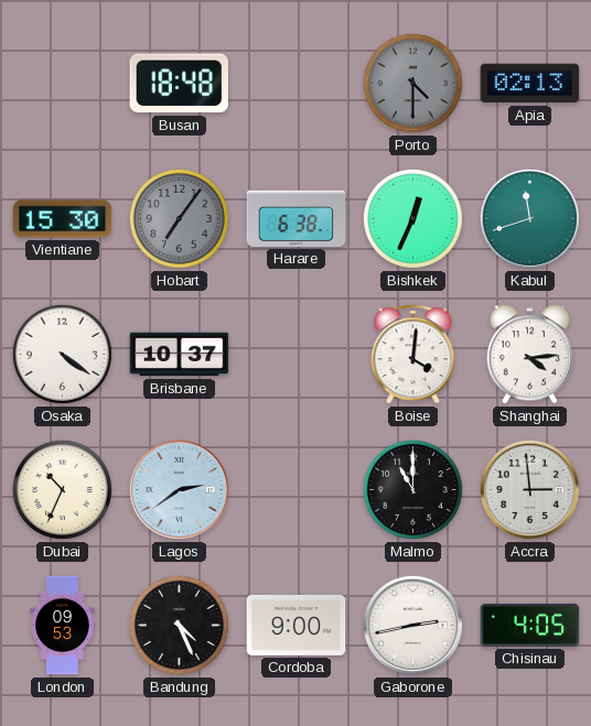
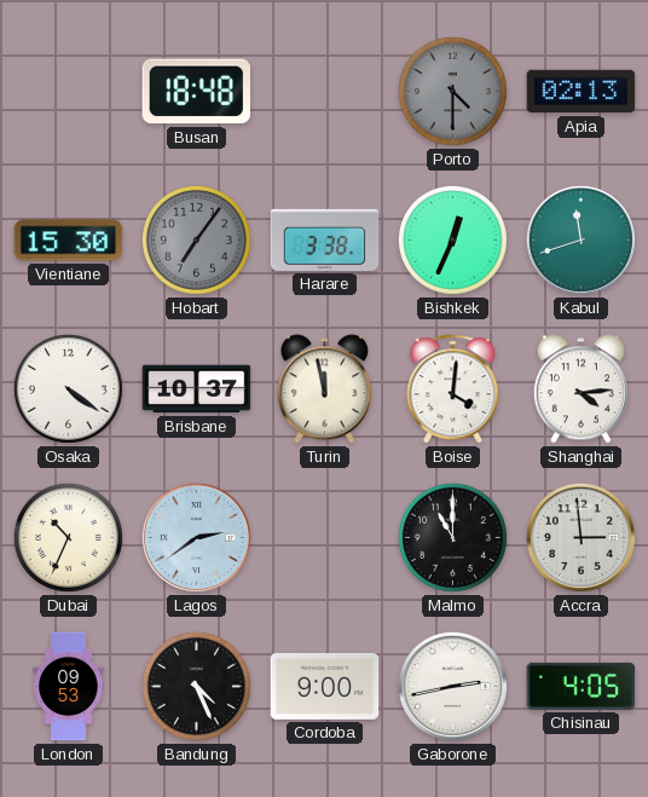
Harare: 6:38 -> 3:38
Turin: none -> 11:58
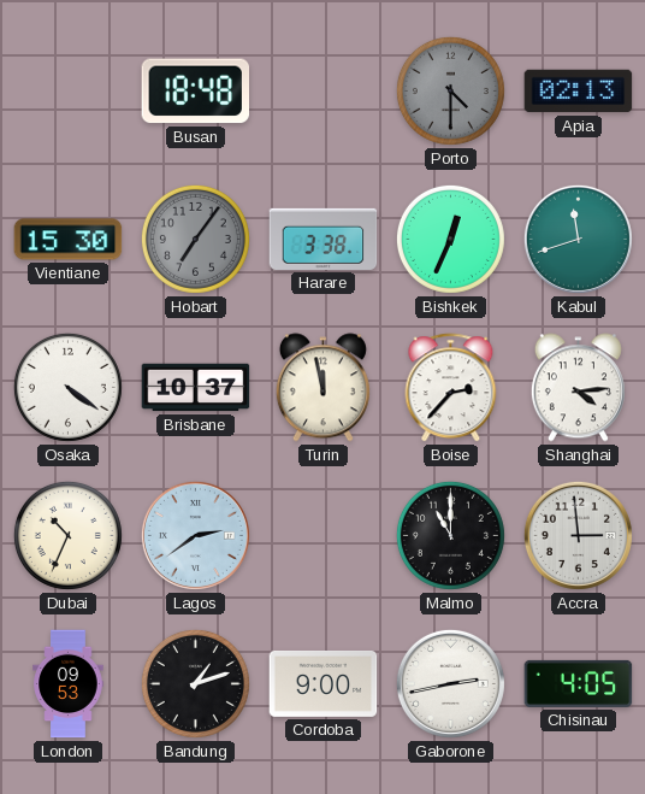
Boise: 4:01 -> 2:37
Bandung: 4:26 -> 1:12
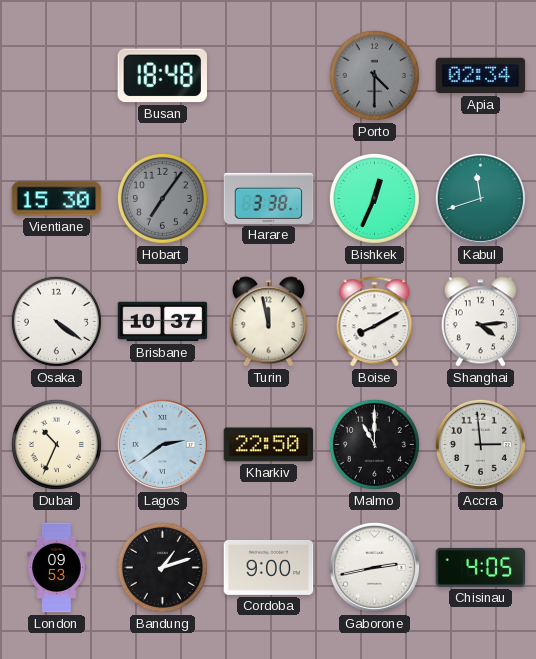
Apia: 02:13 -> 02:34
Boise: 2:37 -> 8:10
Kharkiv: none -> 22:50
